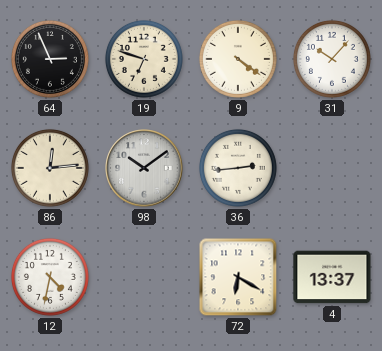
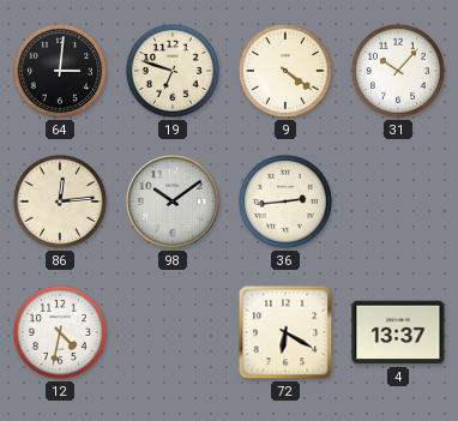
64: 2:56 -> 3:01
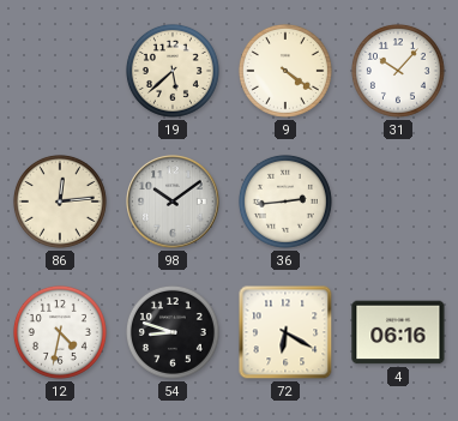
64: 3:01 -> none
19: 6:48 -> 5:38
54: none -> 8:48
4: 13:37 -> 06:16
